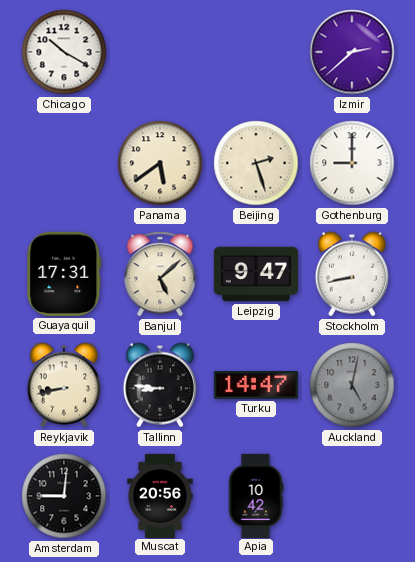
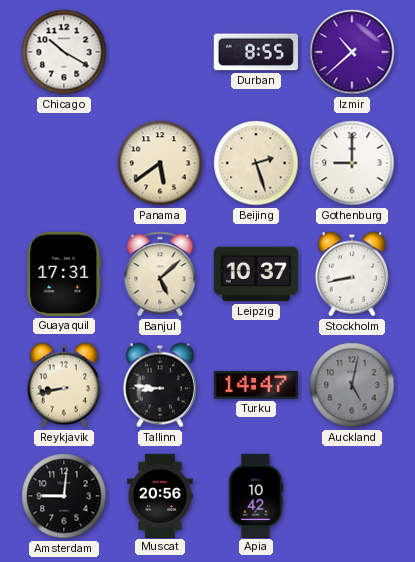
Durban: none -> 8:55
Izmir: 2:38 -> 10:38
Leipzig: 9:47 -> 10:37
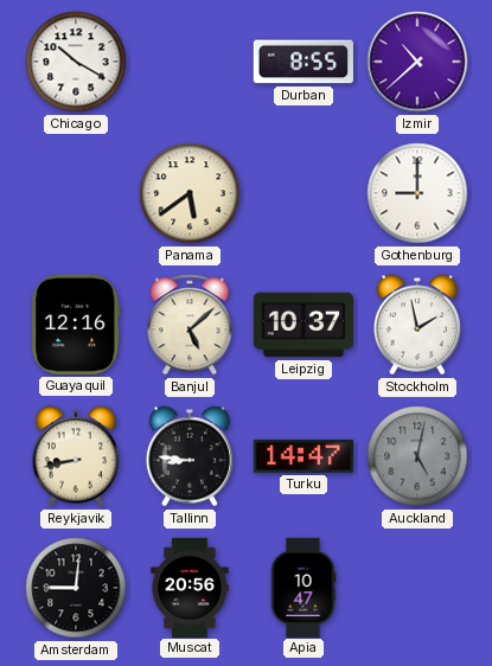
Beijing: 2:27 -> none
Guayaquil: 17:31 -> 12:16
Stockholm: 8:43 -> 1:58
Apia: 10:42 -> 10:47
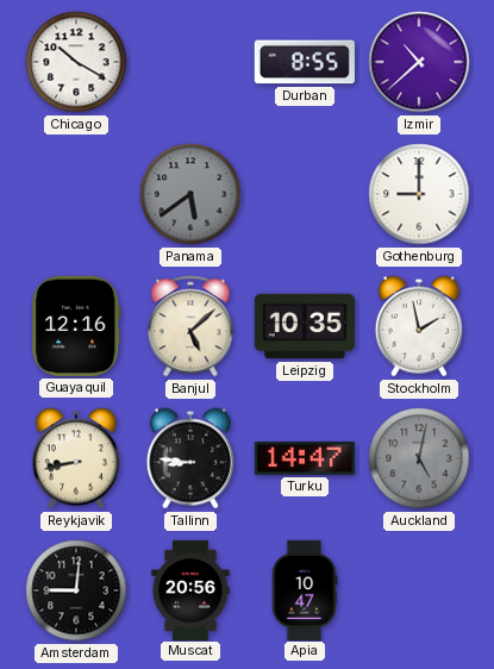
Panama dial: cream -> grey
Leipzig: 10:37 -> 10:35
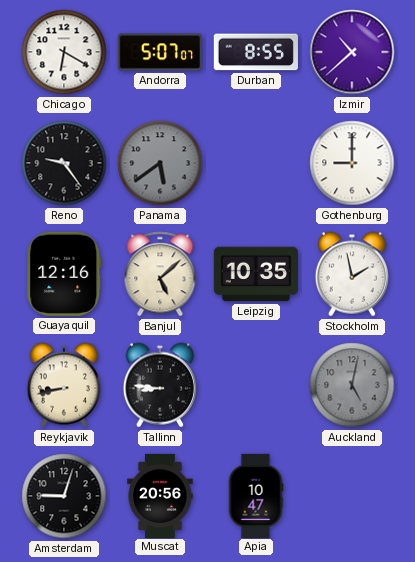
Chicago: 10:20 -> 6:20
Andorra: none -> 5:07
Reno: none -> 9:24
Turku: 14:47 -> none
Amsterdam: 9:01 -> 9:03
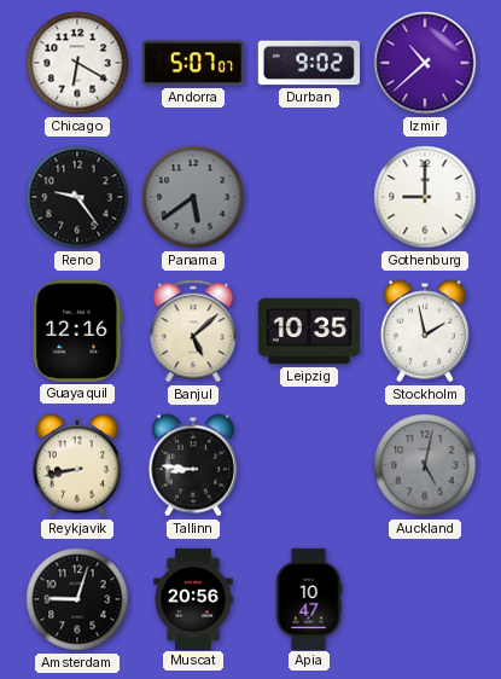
Durban: 8:55 -> 9:02
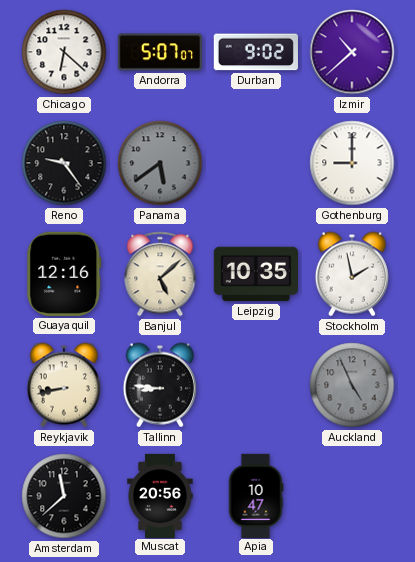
Chicago: 6:20 -> 6:22
Auckland: 5:02 -> 4:56
Amsterdam: 9:03 -> 11:38
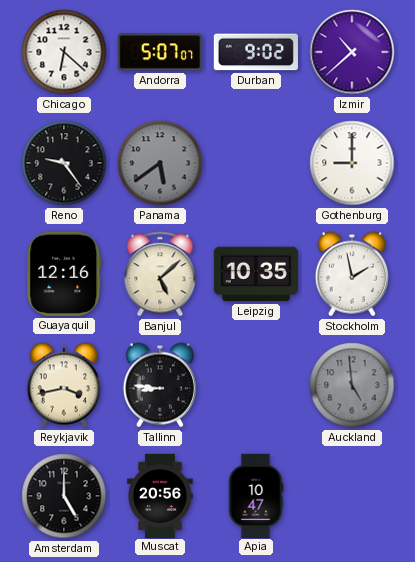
Reykjavik: 8:43 -> 3:43
Auckland: 4:56 -> 4:59
Amsterdam: 11:38 -> 5:00
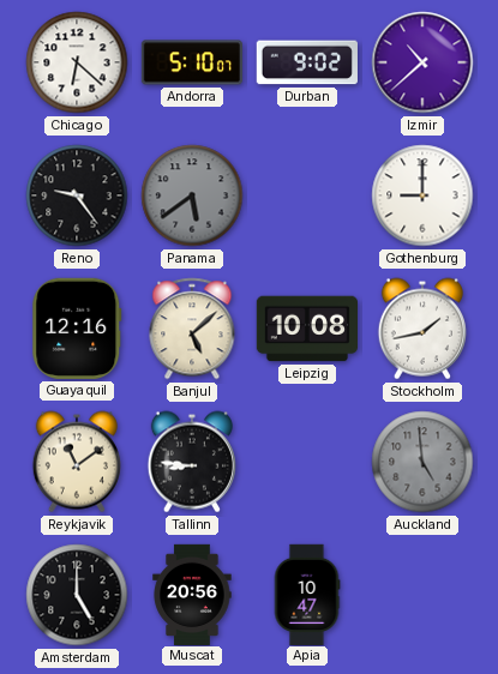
Andorra: 5:07 -> 5:10
Leipzig: 10:35 -> 10:08
Stockholm: 1:58 -> 1:43
Reykjavik: 3:43 -> 11:09
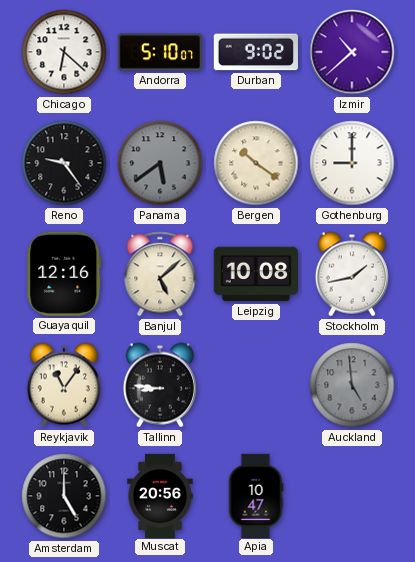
Bergen: none -> 10:21
Reykjavik: 11:09 -> 11:06
